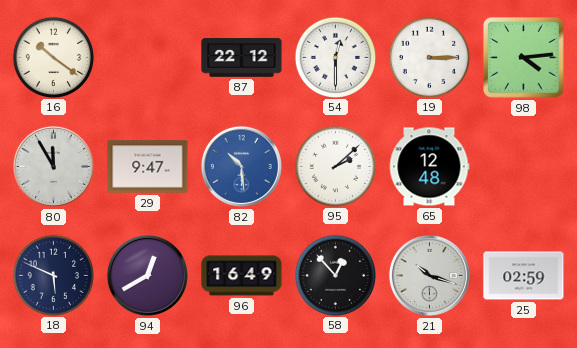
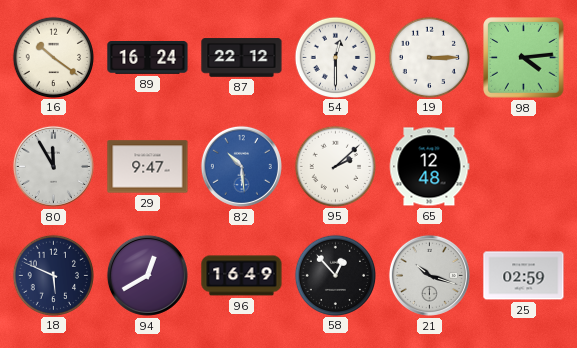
89: none -> 16:24
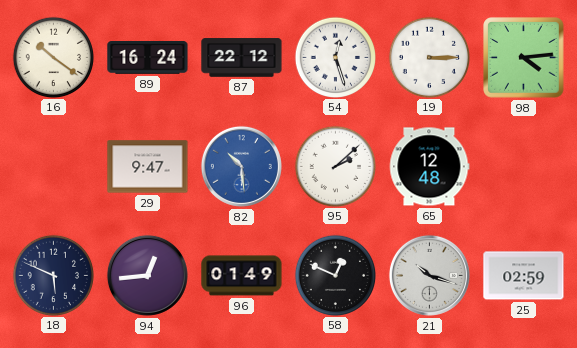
54: 12:30 -> 12:27
80: 11:55 -> none
94: 12:40 -> 12:44
96: 16:49 -> 01:49
58: 12:53 -> 12:49
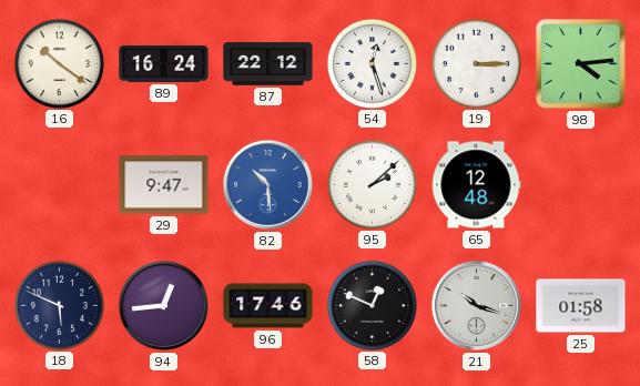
96: 01:49 -> 17:46
25: 02:59 -> 01:58
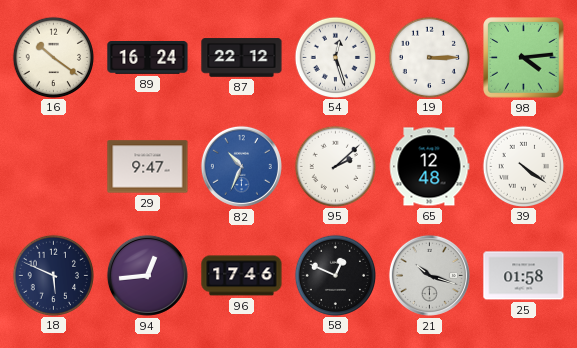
82: 10:29 -> 10:34
39: none -> 4:21
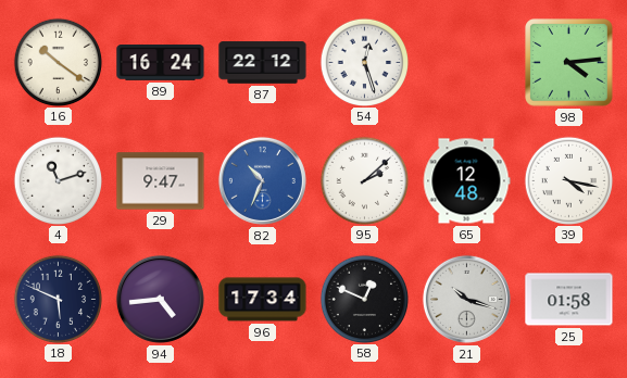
19: 3:15 -> none
4: none -> 11:12
39: 4:21 -> 4:17
94: 12:44 -> 4:44
96: 17:46 -> 17:34
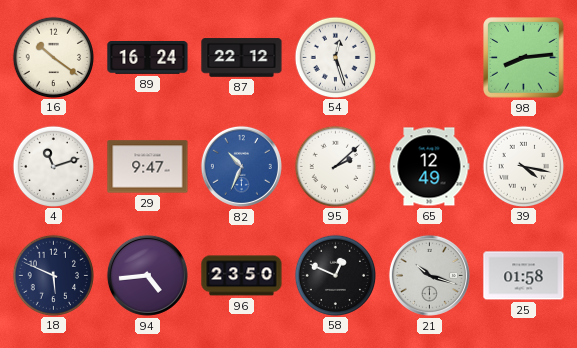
98: 4:14 -> 8:14
65: 12:48 -> 12:49
96: 17:34 -> 23:50
